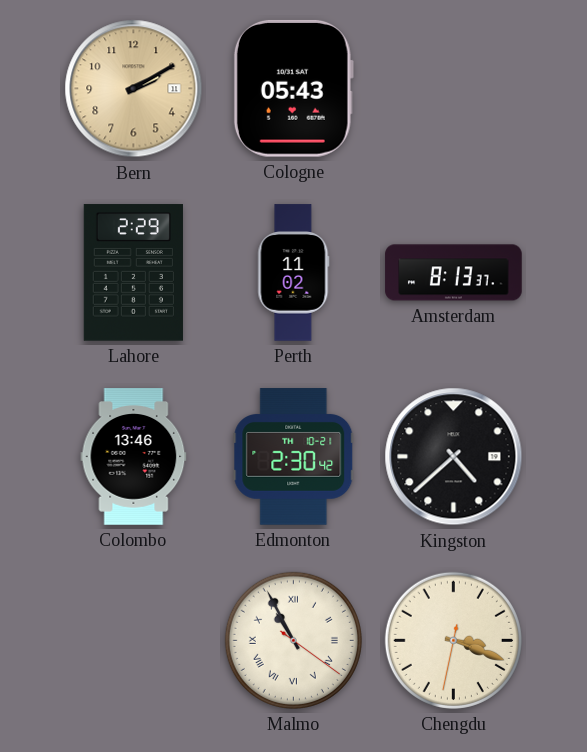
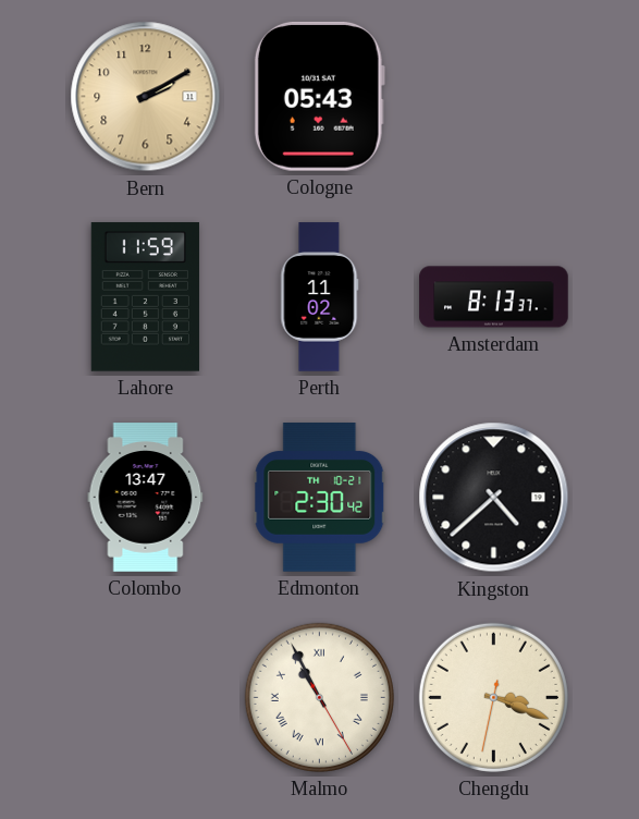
Lahore: 2:29 -> 11:59
Colombo: 13:46 -> 13:47
Malmo: 10:55:21 -> 10:55:25
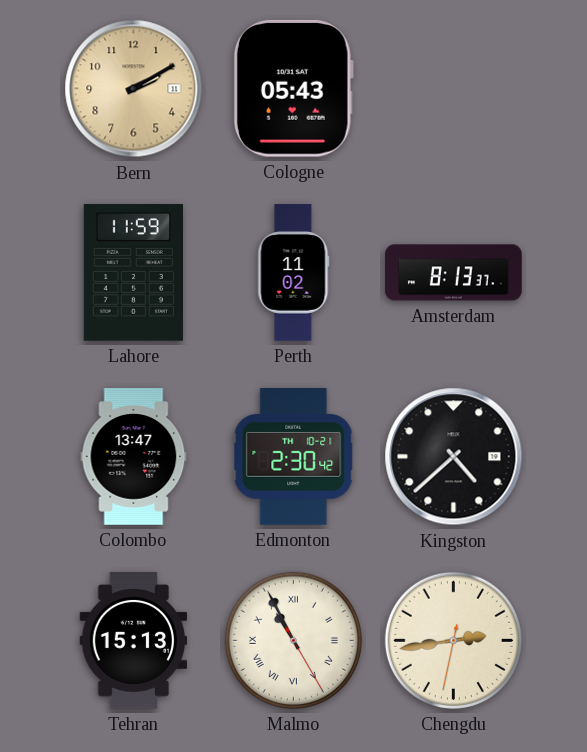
Tehran: none -> 15:13
Chengdu: 3:18 -> 2:43
